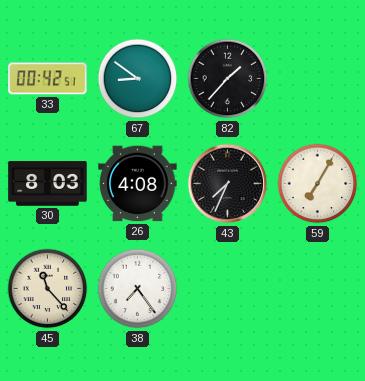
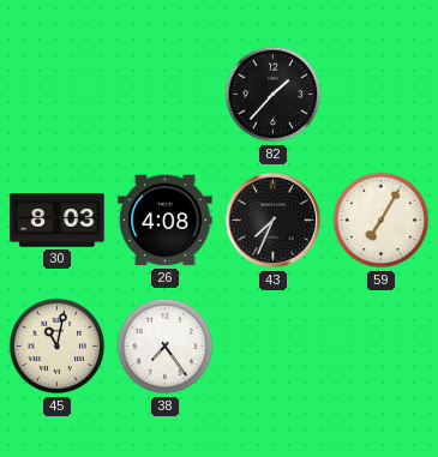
33: 00:42 -> none
67: 8:51 -> none
45: 11:23 -> 11:02
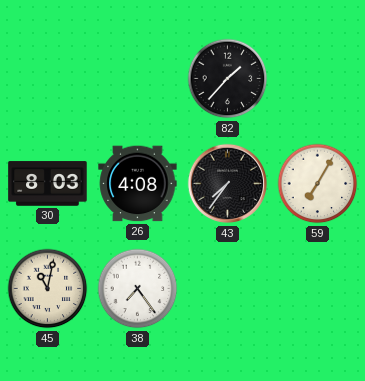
43: 7:34 -> 7:36
